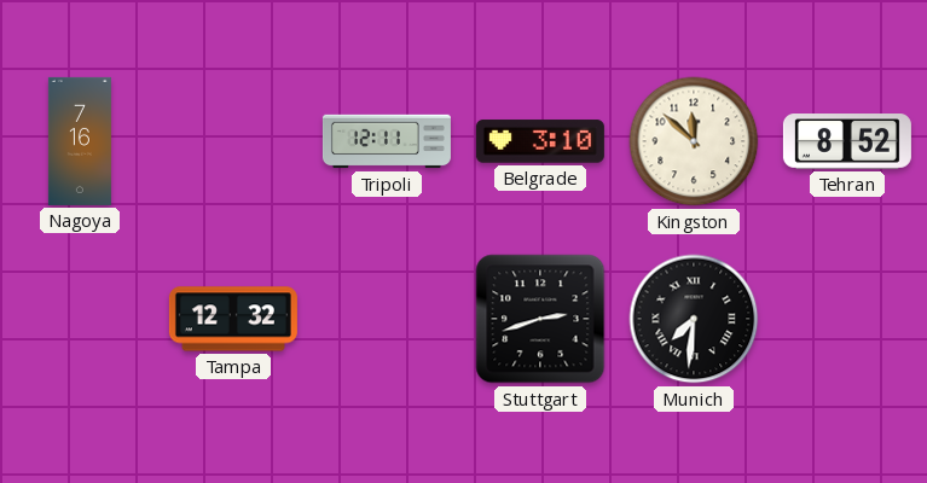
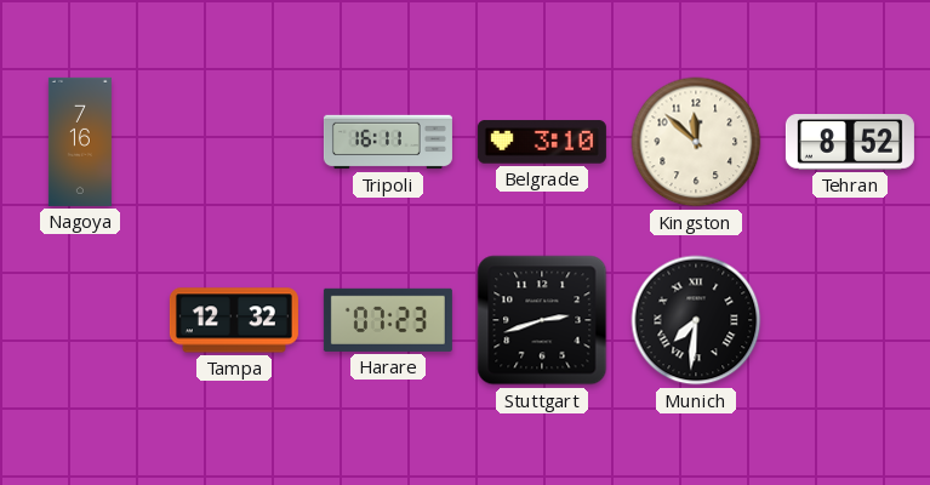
Tripoli: 12:11 -> 16:11
Harare: none -> 07:23
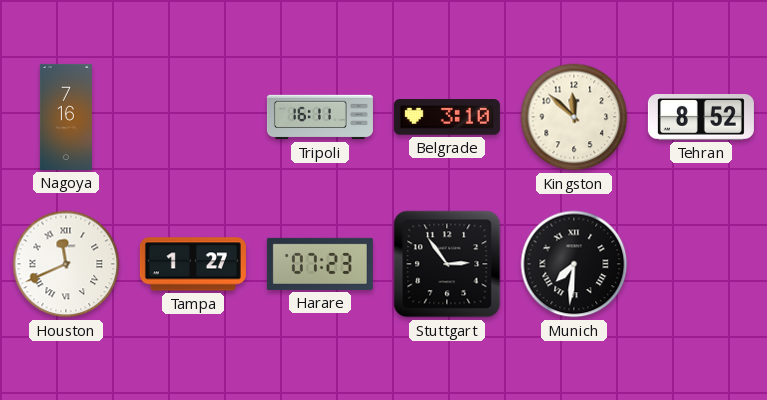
Houston: none -> 11:41
Tampa: 12:32 -> 1:27
Stuttgart: 2:42 -> 2:54
